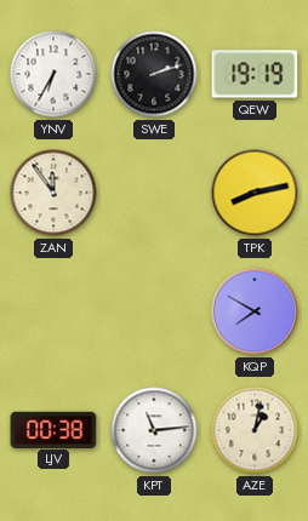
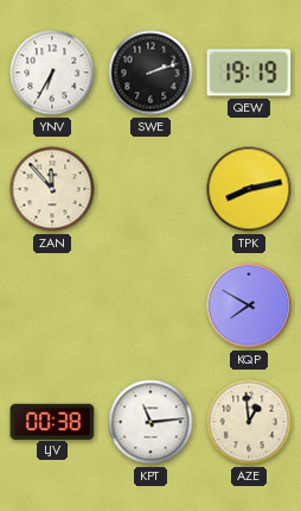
ZAN: 11:54 -> 11:53
AZE: 1:02 -> 12:59
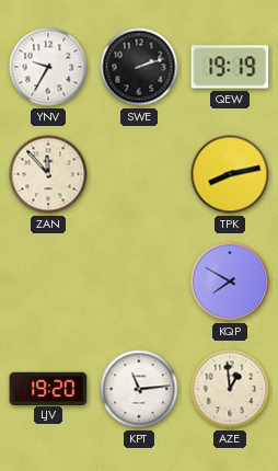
YNV: 6:35 -> 9:35
LJV: 00:38 -> 19:20
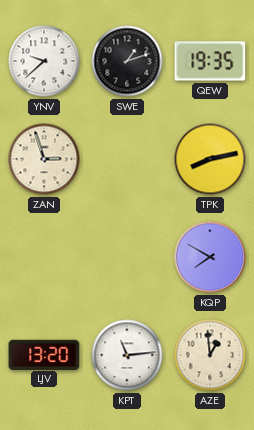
YNV: 9:35 -> 9:38
SWE: 2:12 -> 1:12
QEW: 19:19 -> 19:35
ZAN: 11:53 -> 2:57
LJV: 19:20 -> 13:20
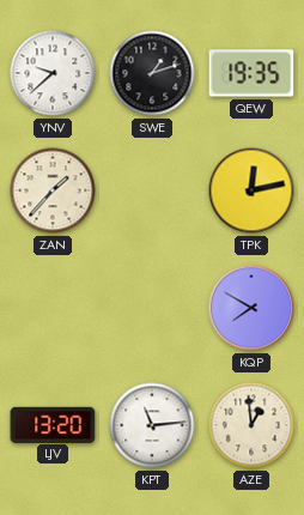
ZAN: 2:57 -> 1:37
TPK: 8:13 -> 12:13
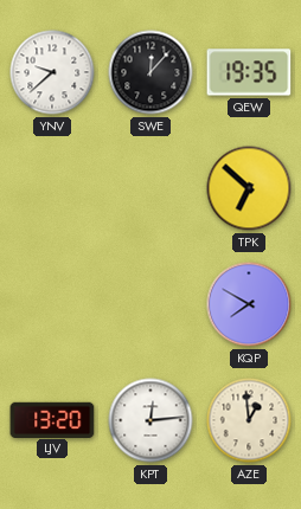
SWE: 1:12 -> 12:07
ZAN: 1:37 -> none
TPK: 12:13 -> 6:52
KPT: 11:14 -> 12:14
